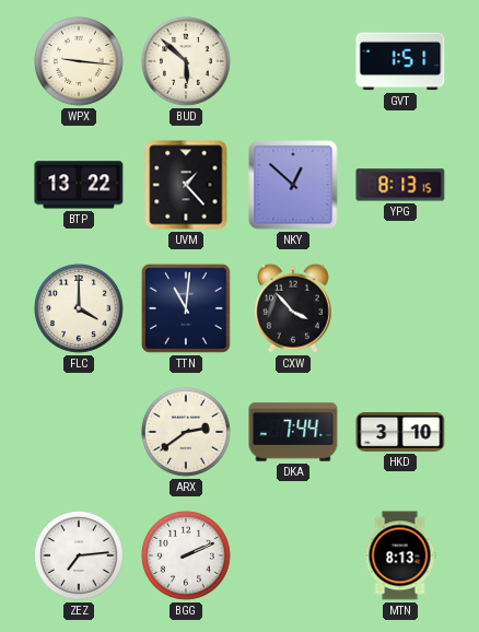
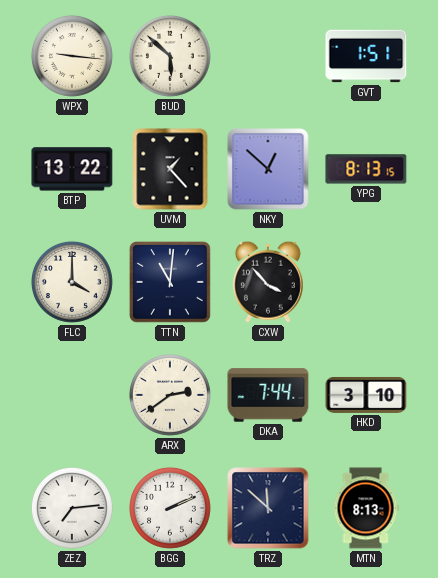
TRZ: none -> 11:52
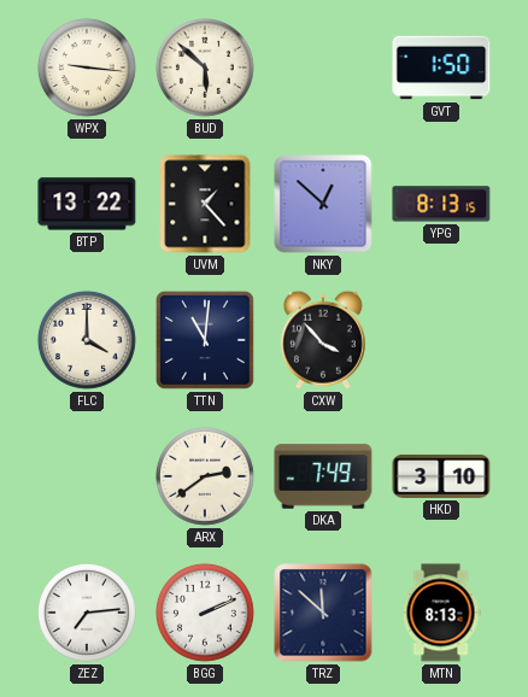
GVT: 1:51 -> 1:50
DKA: 7:44 -> 7:49
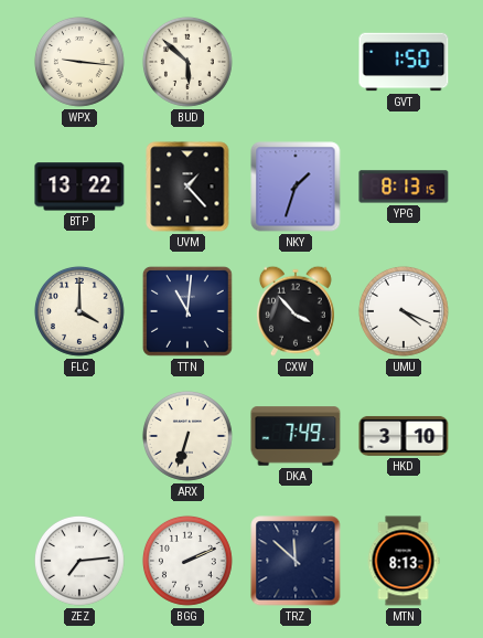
NKY: 12:52 -> 1:33
UMU: none -> 4:19
ARX: 2:39 -> 6:33
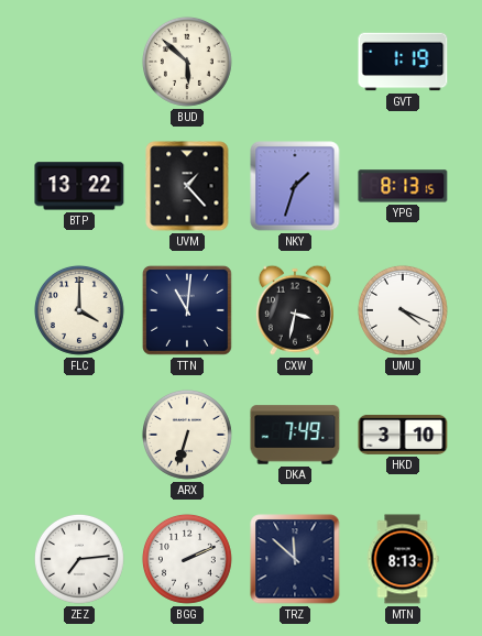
WPX: 9:16 -> none
GVT: 1:50 -> 1:19
CXW: 3:53 -> 3:32
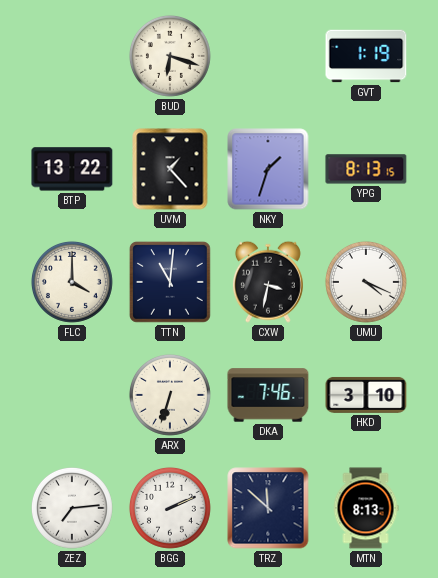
BUD: 5:52 -> 6:18
DKA: 7:49 -> 7:46
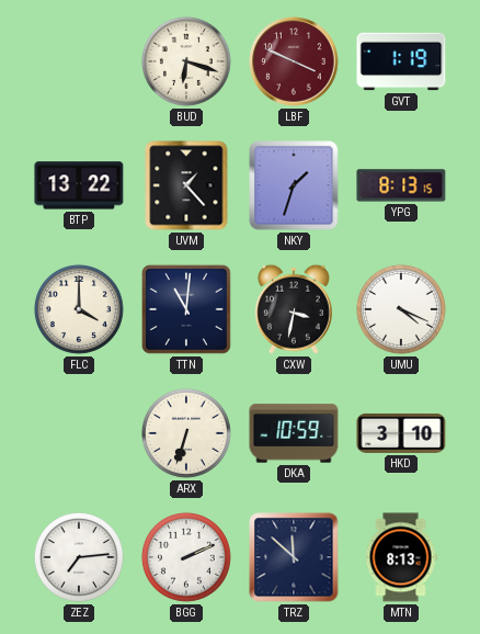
LBF: none -> 3:49
DKA: 7:46 -> 10:59
